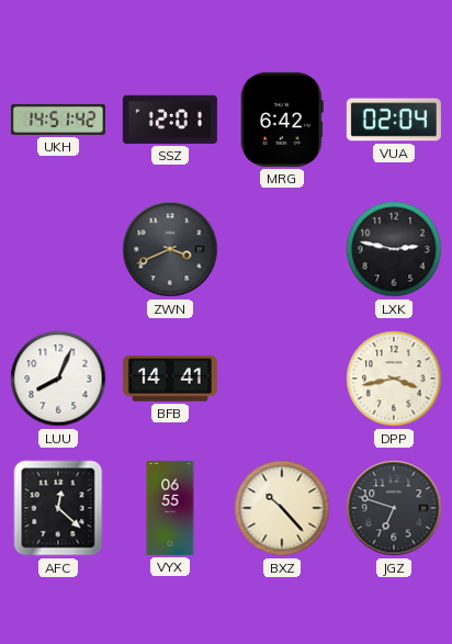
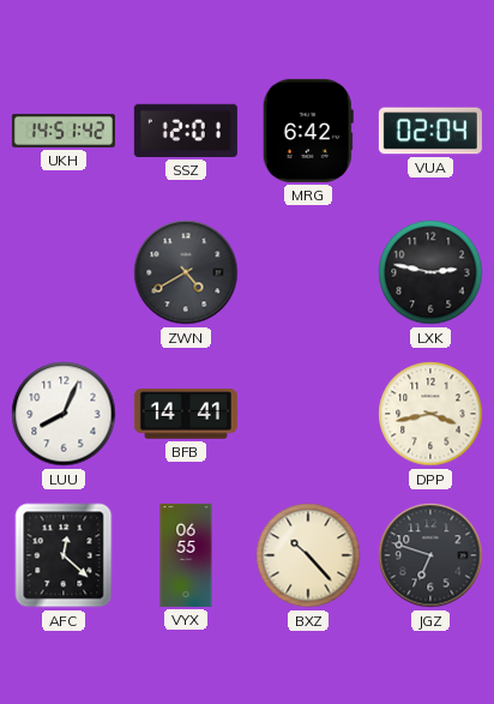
ZWN: 3:41 -> 4:40
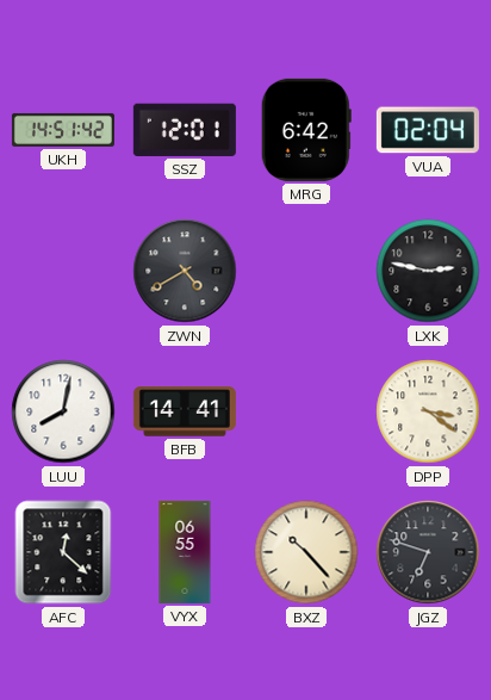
LUU: 8:04 -> 8:02
DPP: 3:43 -> 3:21
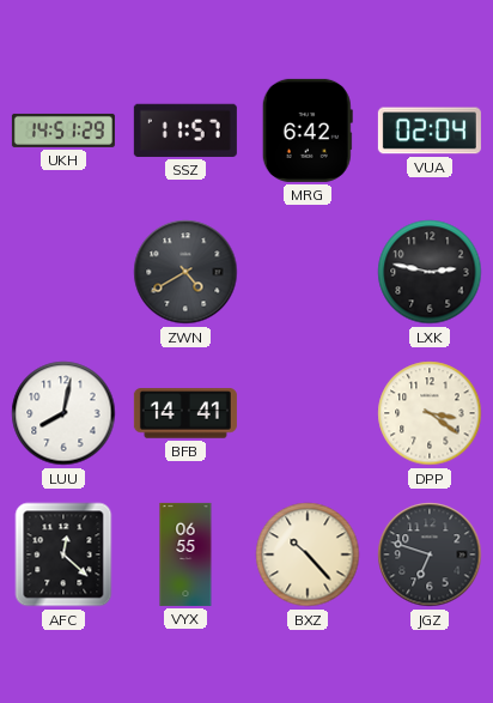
UKH: 14:51:42 -> 14:51:29
SSZ: 12:01 -> 11:57
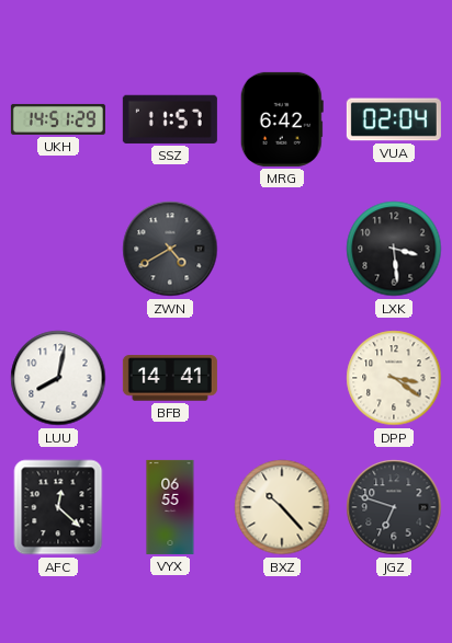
LXK: 2:47 -> 3:29
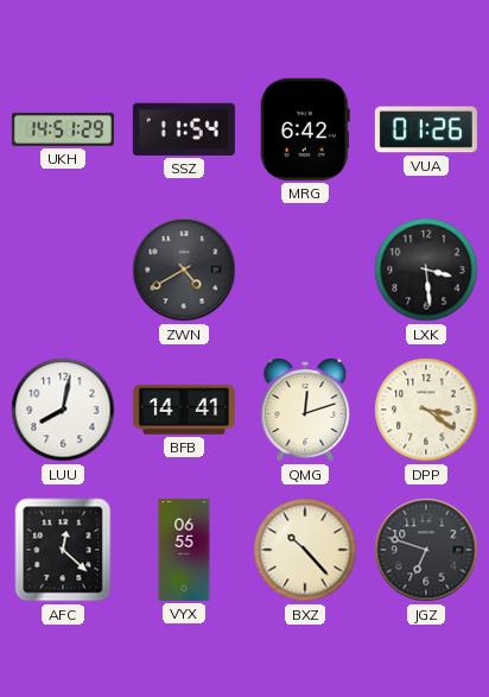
SSZ: 11:57 -> 11:54
VUA: 02:04 -> 01:26
QMG: none -> 12:12
